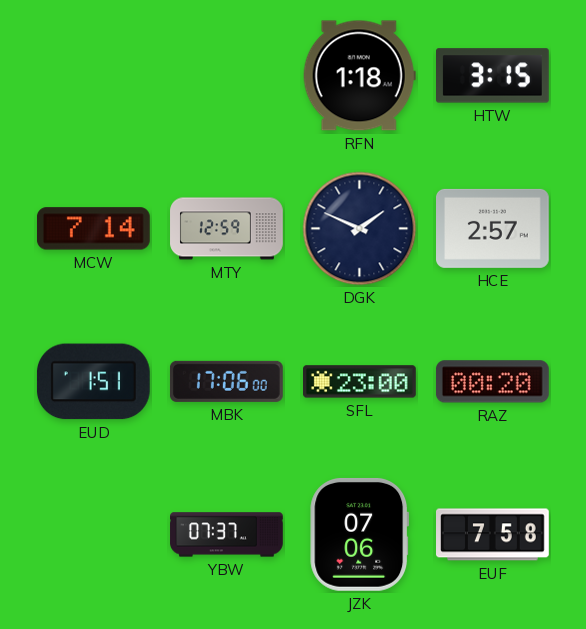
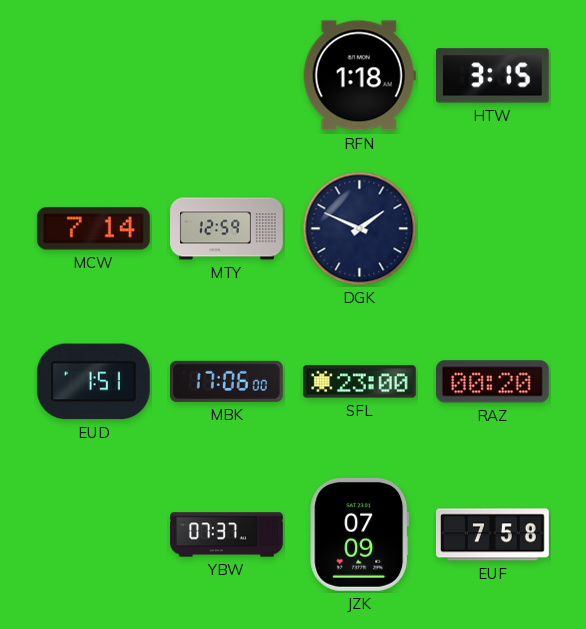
HCE: 2:57 -> none
JZK: 07:06 -> 07:09
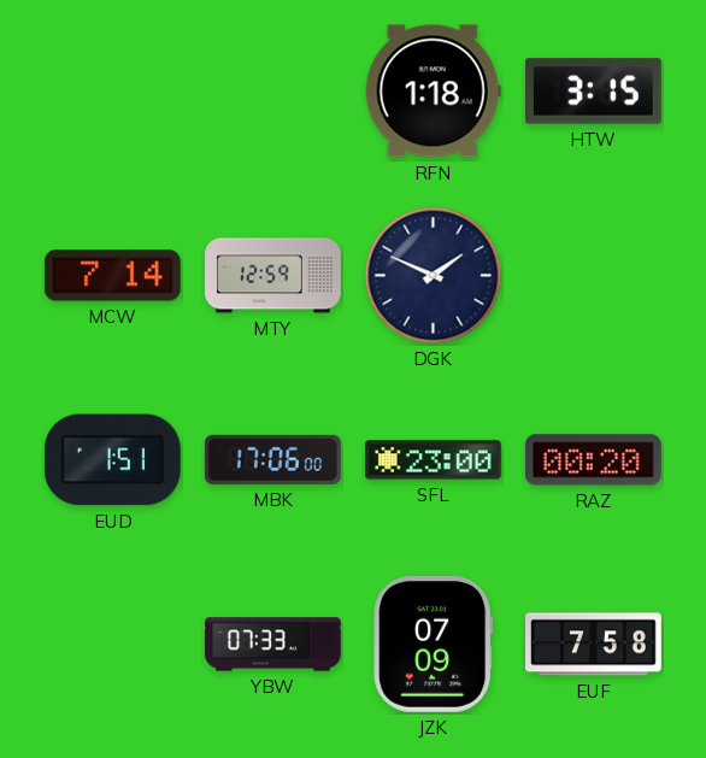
YBW: 07:37 -> 07:33
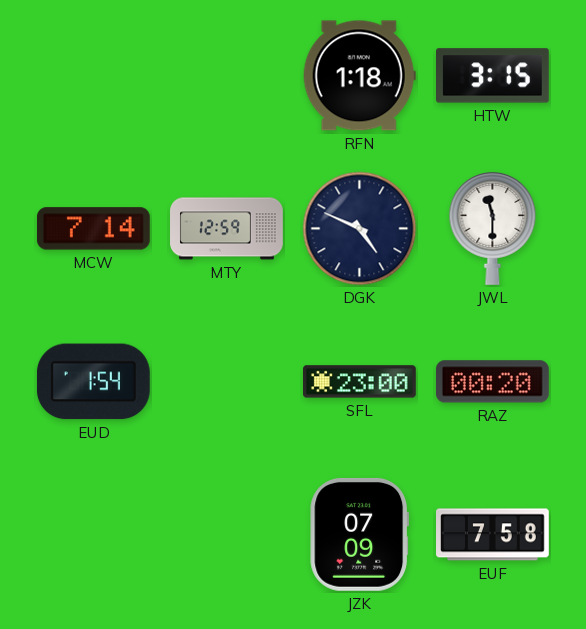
DGK: 1:49 -> 4:49
JWL: none -> 11:30
EUD: 1:51 -> 1:54
MBK: 17:06 -> none
YBW: 07:33 -> none
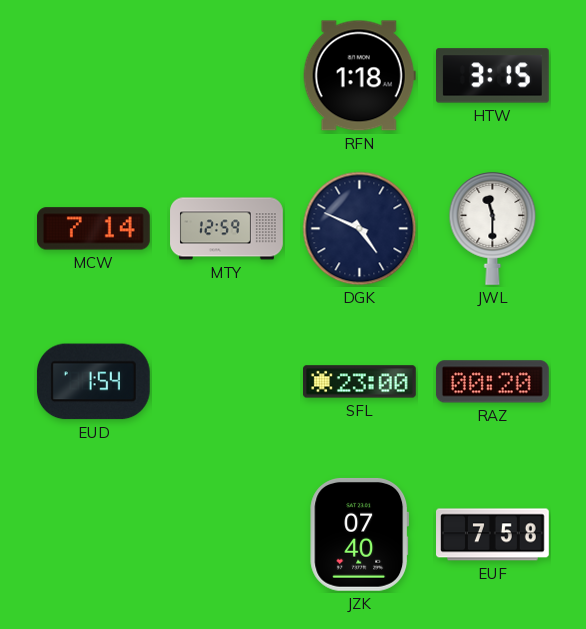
JZK: 07:09 -> 07:40
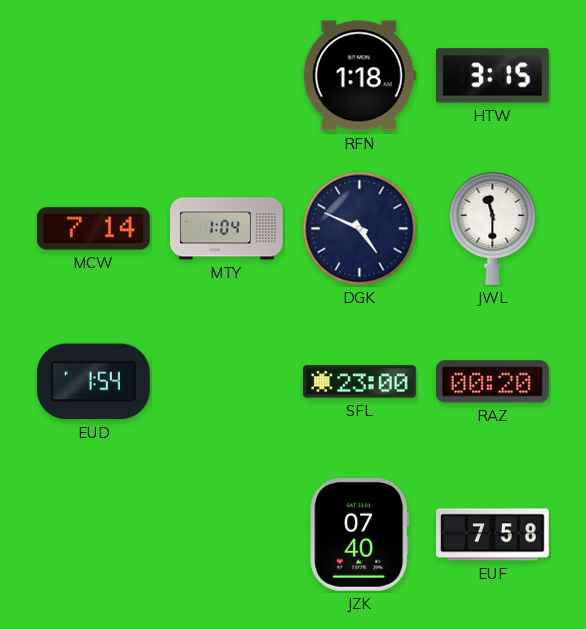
MTY: 12:59 -> 1:04
